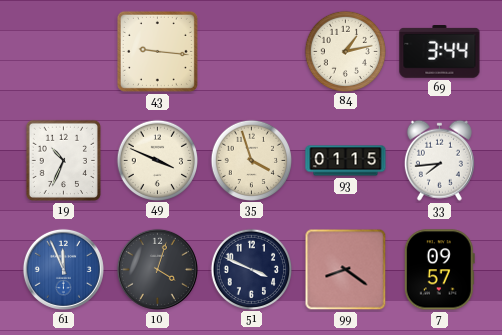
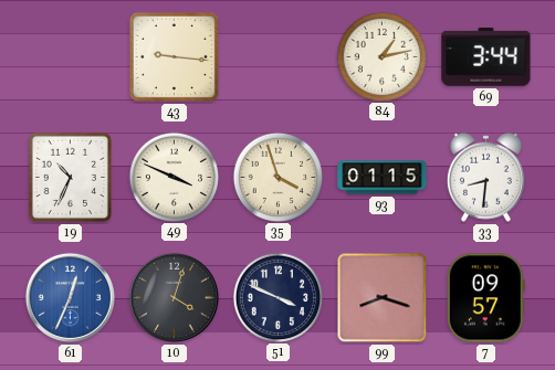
33: 7:44 -> 8:31
61: 11:56 -> 12:34
99: 8:21 -> 8:18
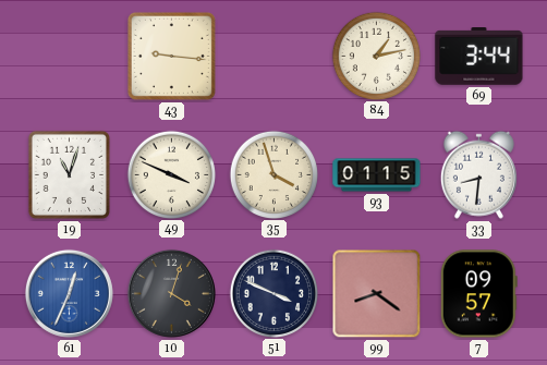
19: 10:34 -> 11:03
99: 8:18 -> 8:21
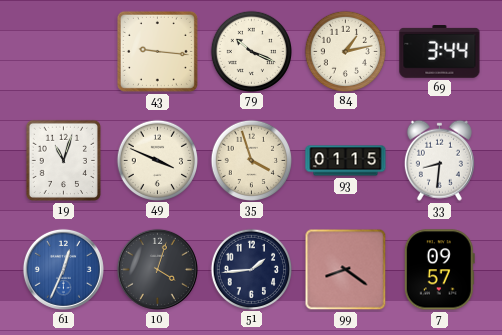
79: none -> 10:19
51: 3:49 -> 1:44
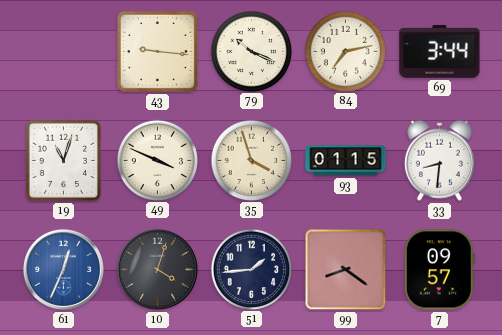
84: 1:13 -> 7:13
